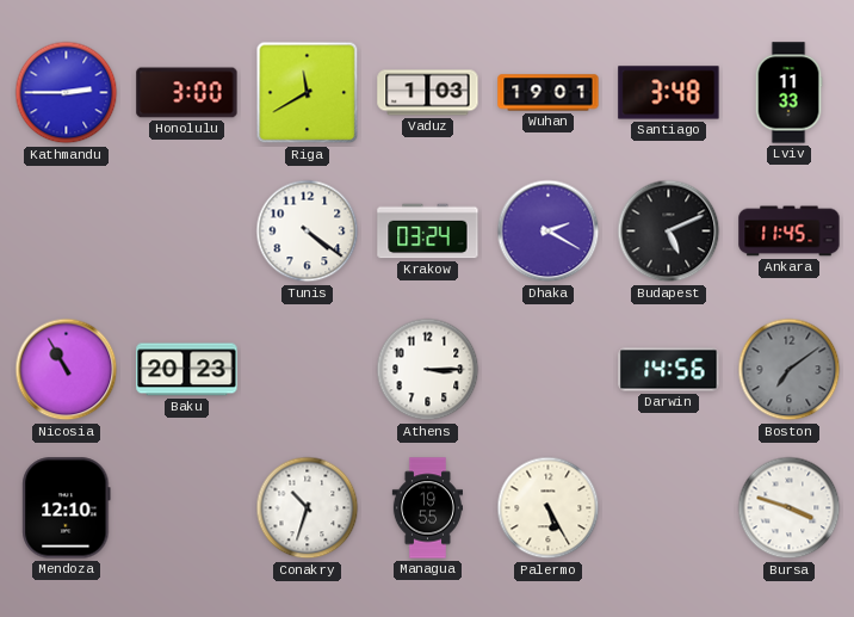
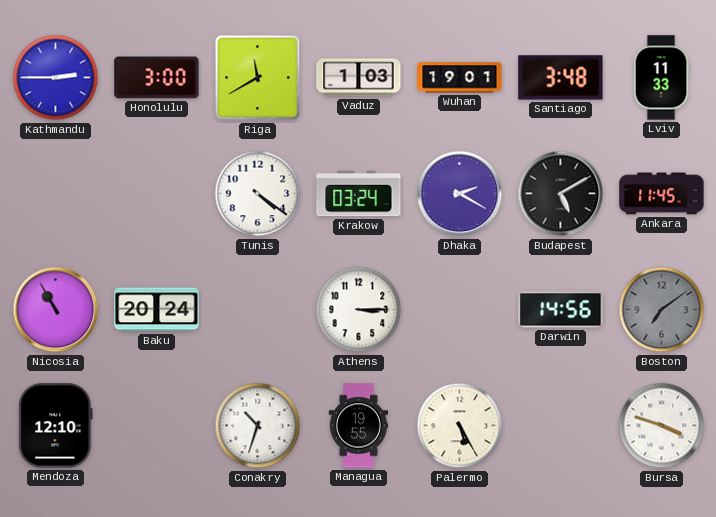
Budapest: 5:11 -> 5:10
Baku: 20:23 -> 20:24
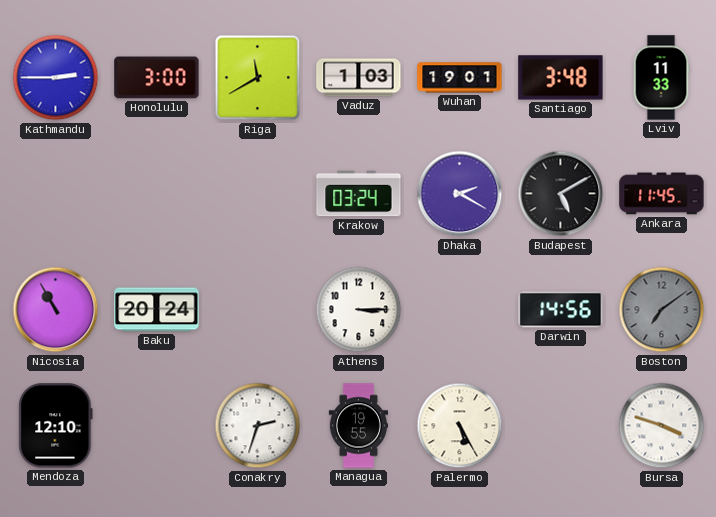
Tunis: 4:21 -> none
Conakry: 10:33 -> 2:33
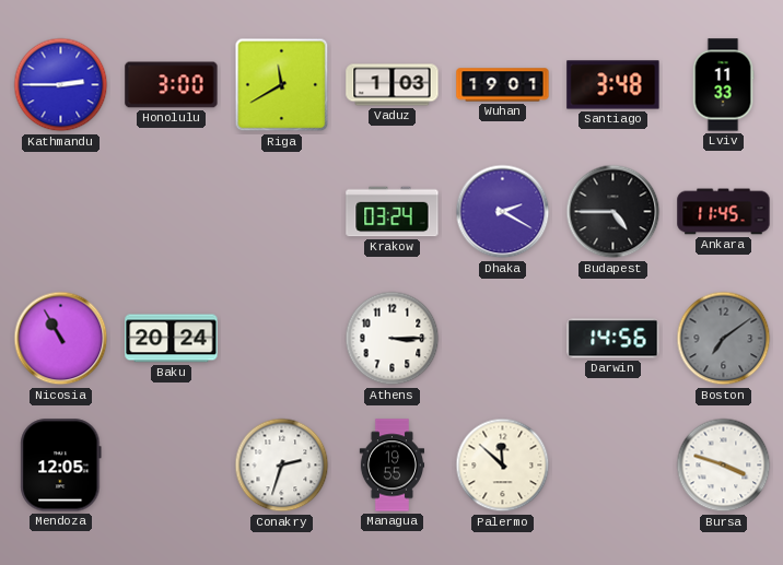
Budapest: 5:10 -> 4:45
Mendoza: 12:10 -> 12:05
Palermo: 5:25 -> 11:52
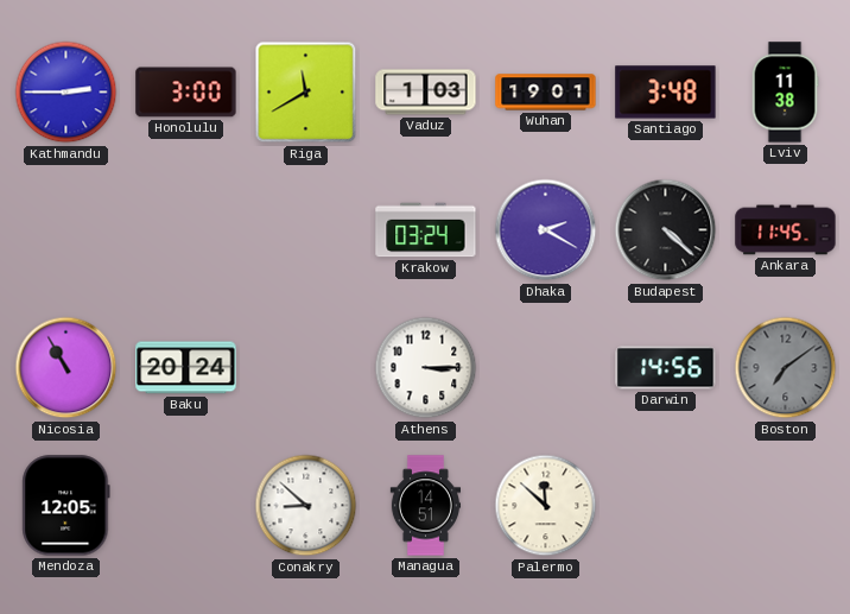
Lviv: 11:33 -> 11:38
Budapest: 4:45 -> 4:22
Conakry: 2:33 -> 8:52
Managua: 19:55 -> 14:51
Bursa: 3:48 -> none
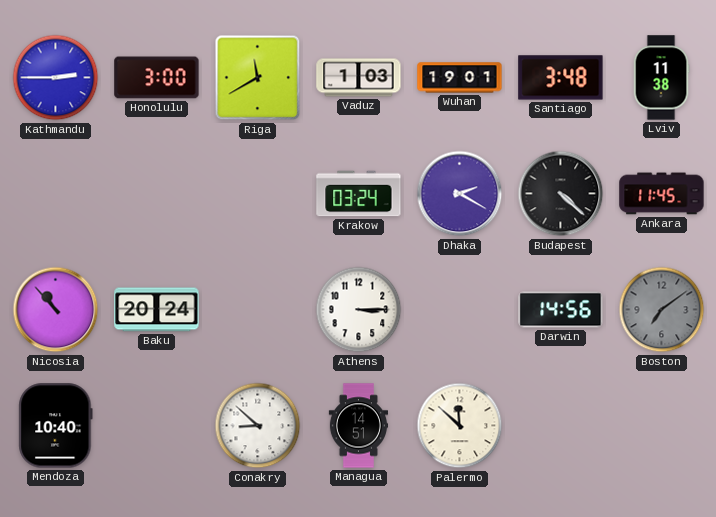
Nicosia: 10:55 -> 10:53
Mendoza: 12:05 -> 10:40
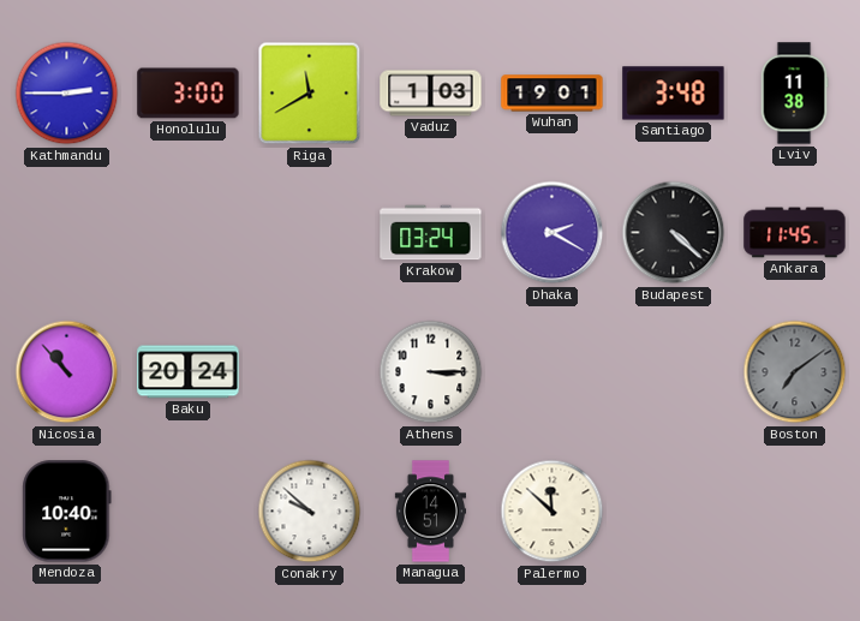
Darwin: 14:56 -> none
Conakry: 8:52 -> 9:52
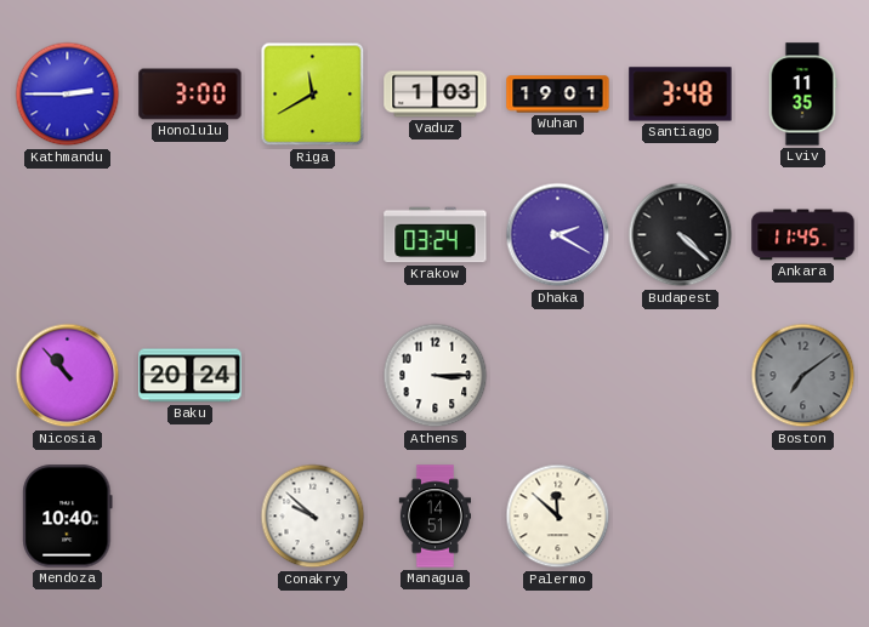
Lviv: 11:38 -> 11:35
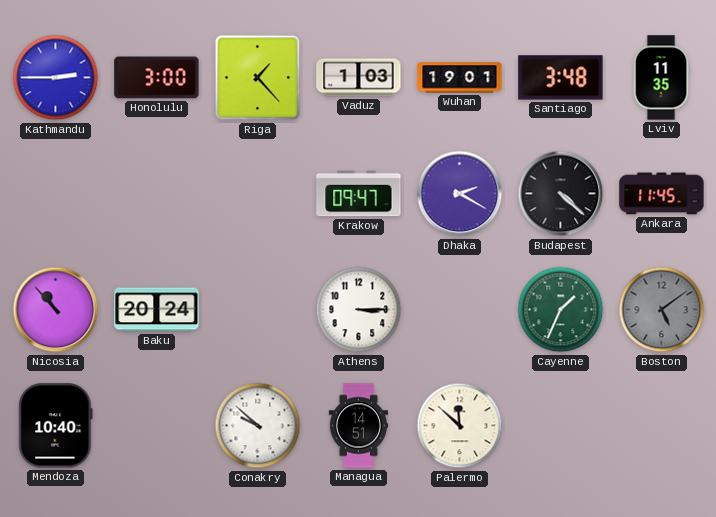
Riga: 11:40 -> 1:23
Krakow: 03:24 -> 09:47
Cayenne: none -> 1:34
Boston: 7:09 -> 5:09
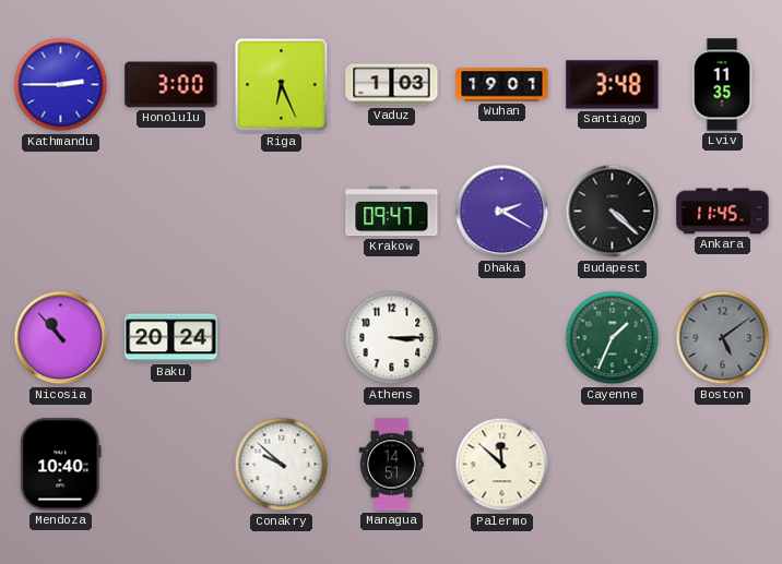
Riga: 1:23 -> 6:26
